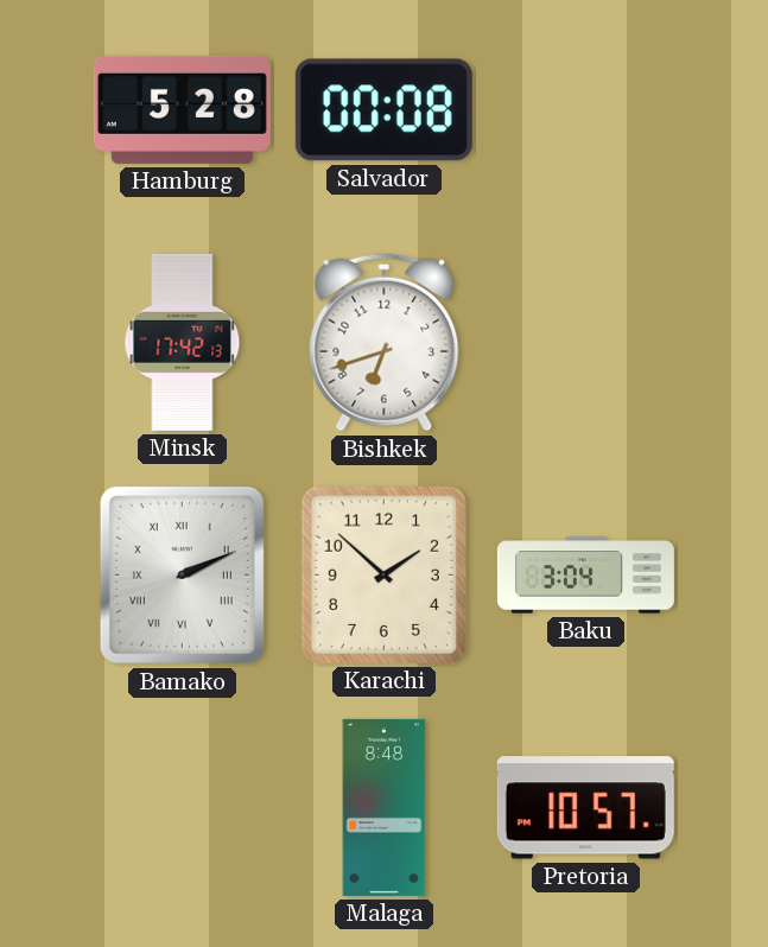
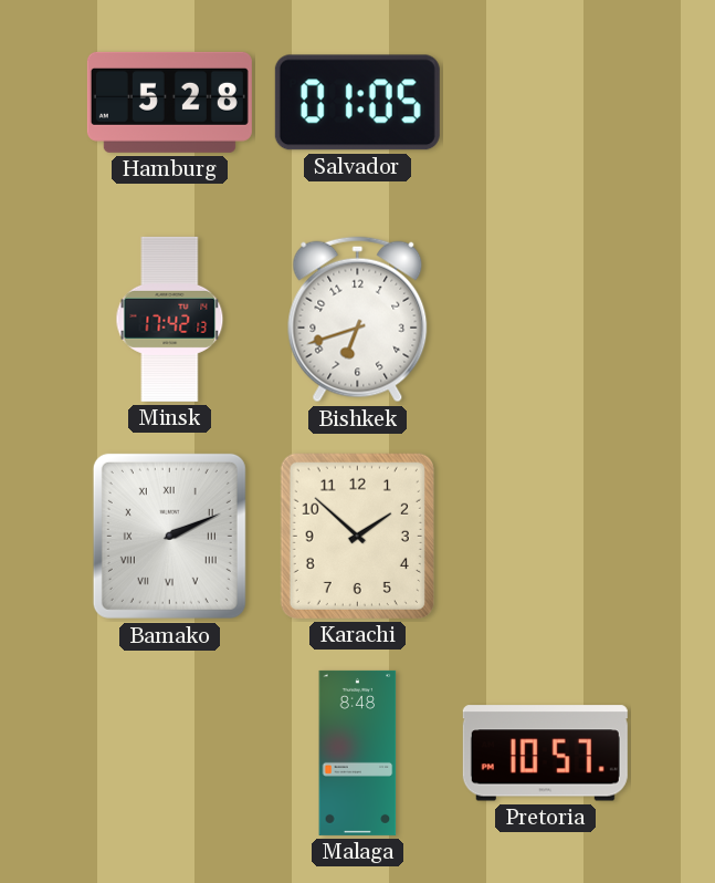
Salvador: 00:08 -> 01:05
Baku: 3:04 -> none
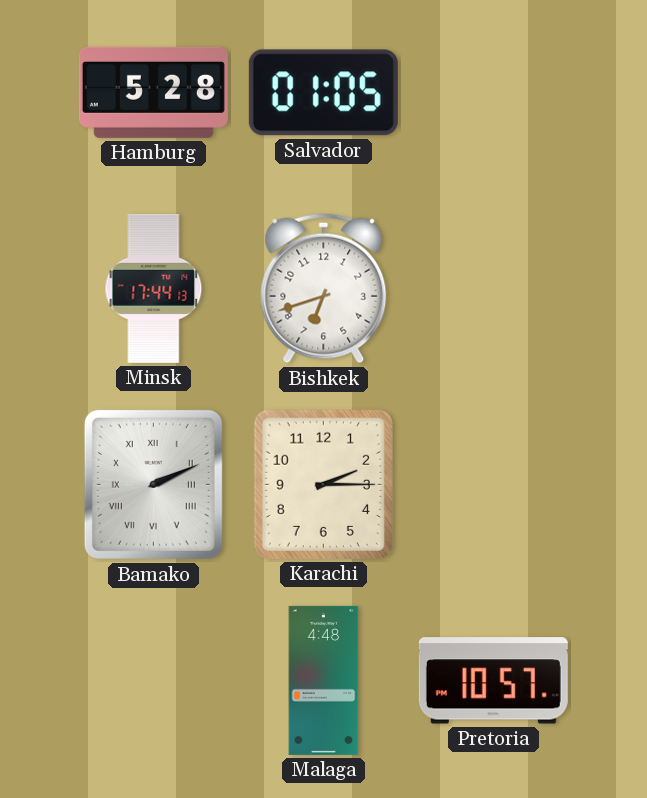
Minsk: 17:42 -> 17:44
Karachi: 1:52 -> 2:15
Malaga: 8:48 -> 4:48
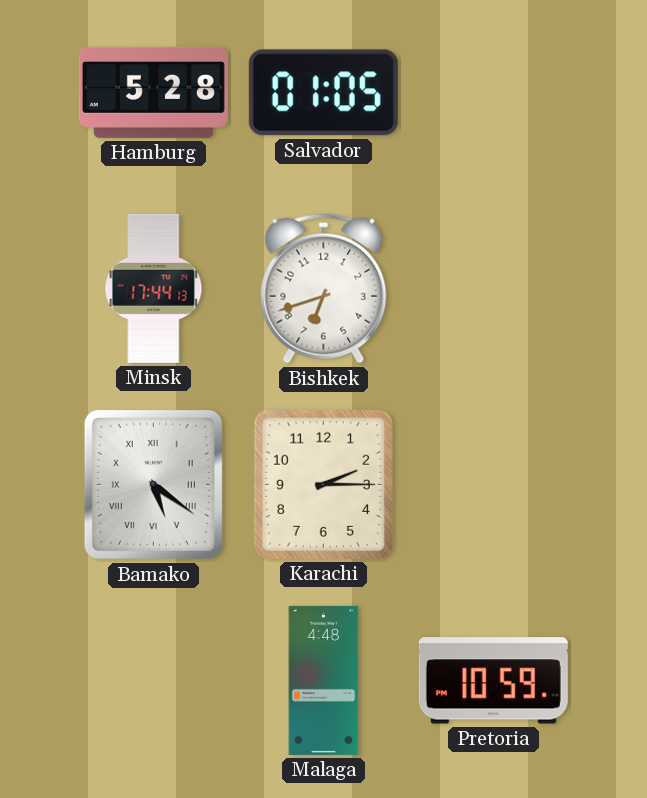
Bamako: 2:11 -> 5:21
Pretoria: 10:57 -> 10:59
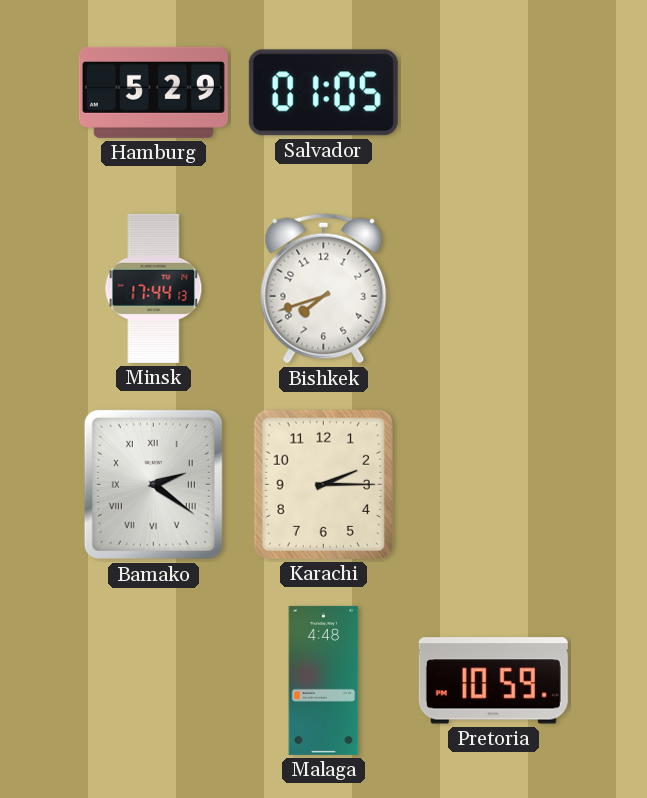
Hamburg: 5:28 -> 5:29
Bishkek: 6:42 -> 7:42
Bamako: 5:21 -> 2:21
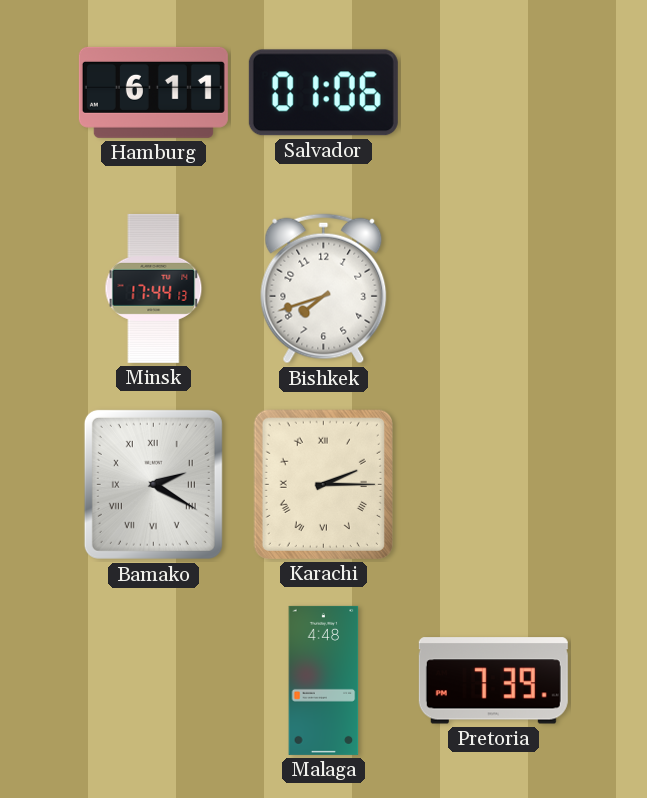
Hamburg: 5:29 -> 6:11
Salvador: 01:05 -> 01:06
Bamako: 2:21 -> 2:20
Karachi numerals: Arabic -> Roman
Pretoria: 10:59 -> 7:39
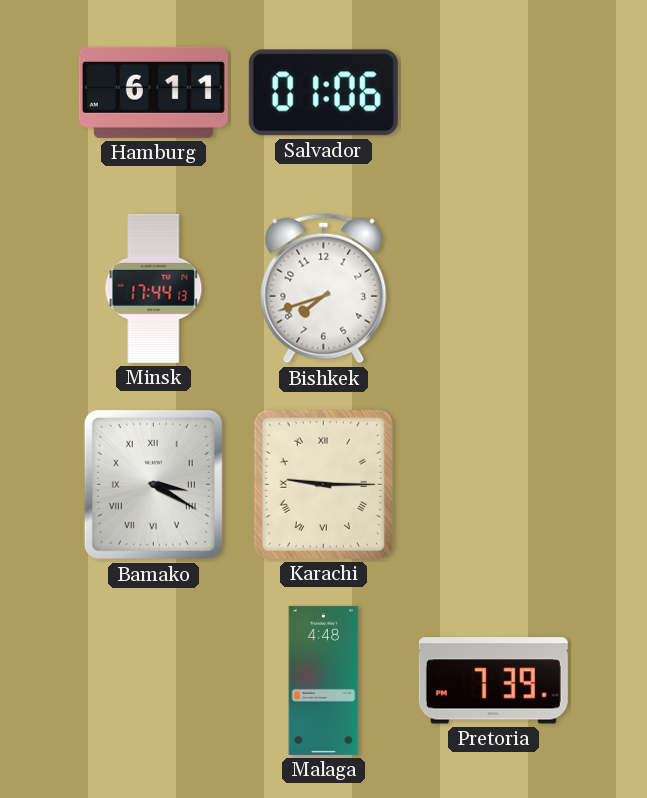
Bamako: 2:20 -> 3:20
Karachi: 2:15 -> 9:15
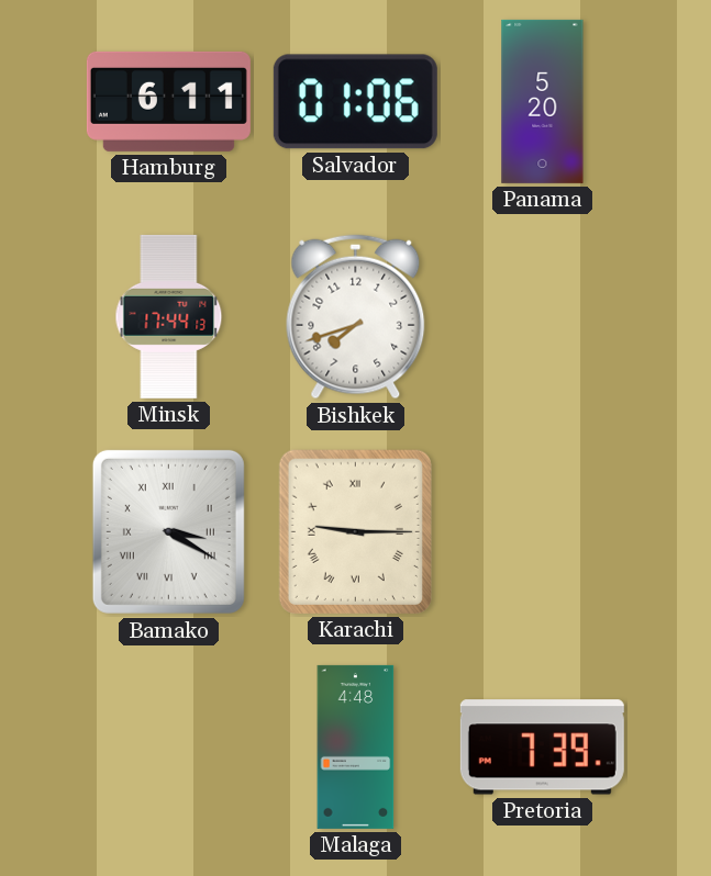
Panama: none -> 5:20
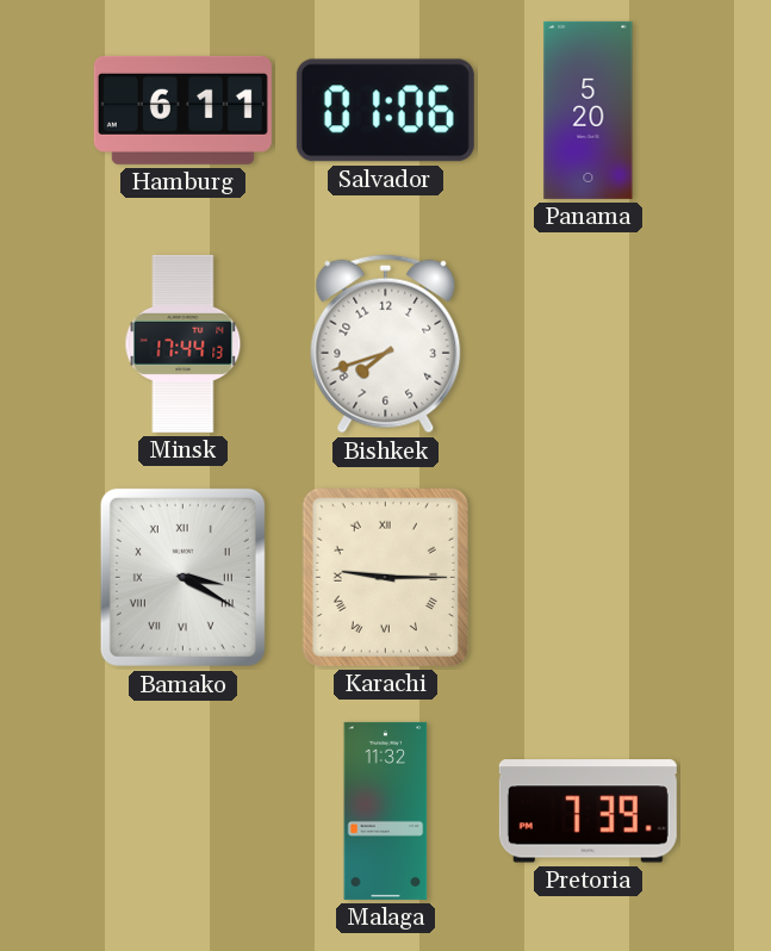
Malaga: 4:48 -> 11:32
